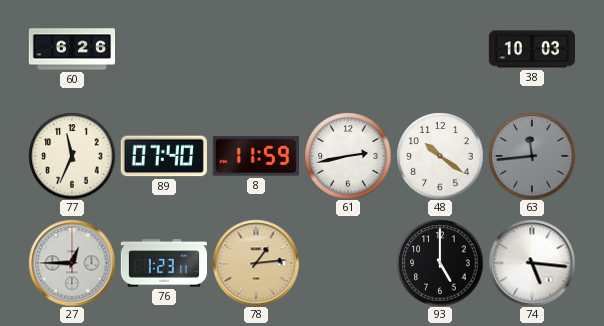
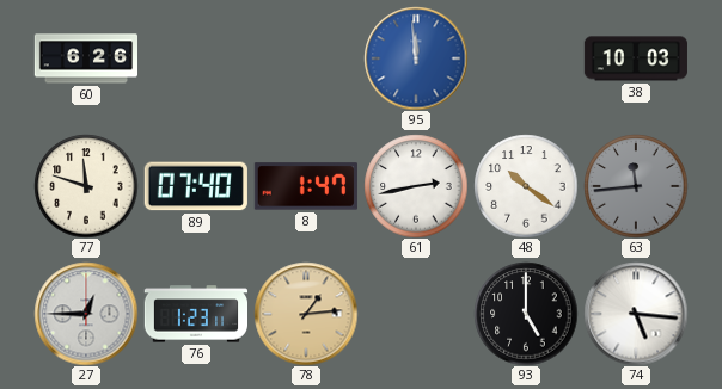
95: none -> 11:59
77: 11:34 -> 11:48
8: 11:59 -> 1:47
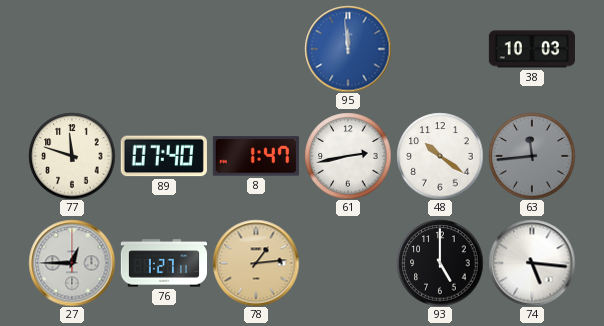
60: 6:26 -> none
76: 1:23 -> 1:27
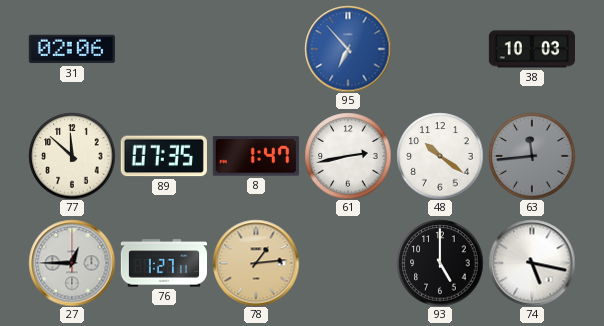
31: none -> 02:06
95: 11:59 -> 6:53
77: 11:48 -> 11:52
89: 07:40 -> 07:35
74: 5:16 -> 5:17
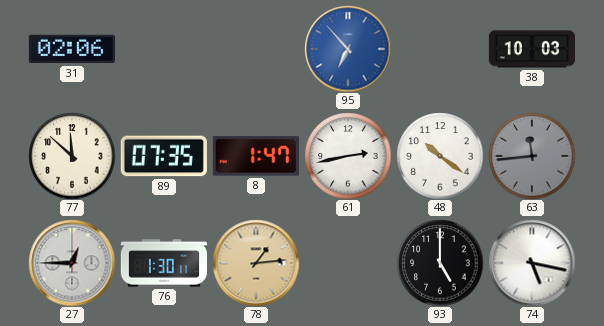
76: 1:27 -> 1:30
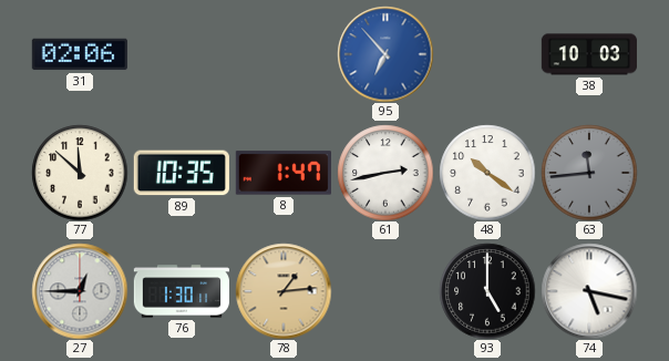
89: 07:35 -> 10:35
